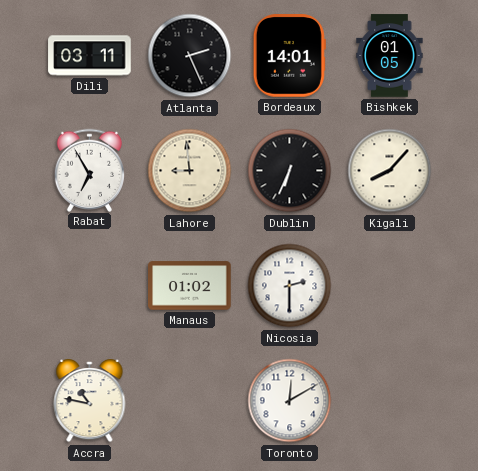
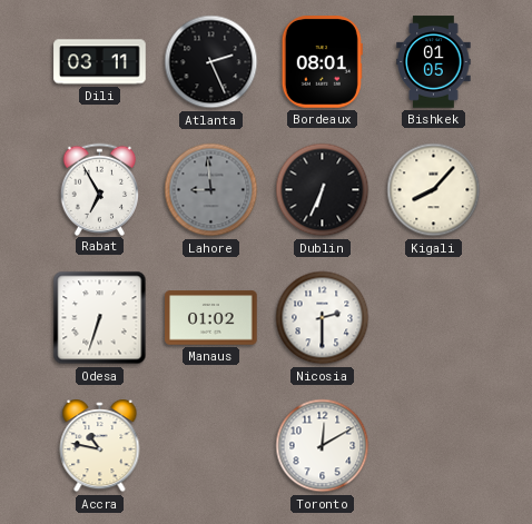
Bordeaux: 14:01 -> 08:01
Lahore dial: cream -> grey
Odesa: none -> 6:33
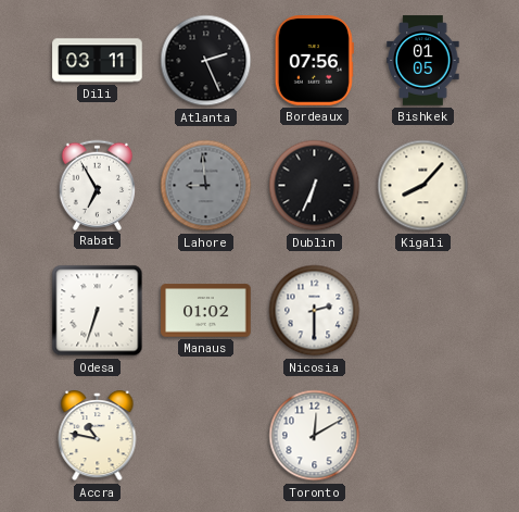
Bordeaux: 08:01 -> 07:56
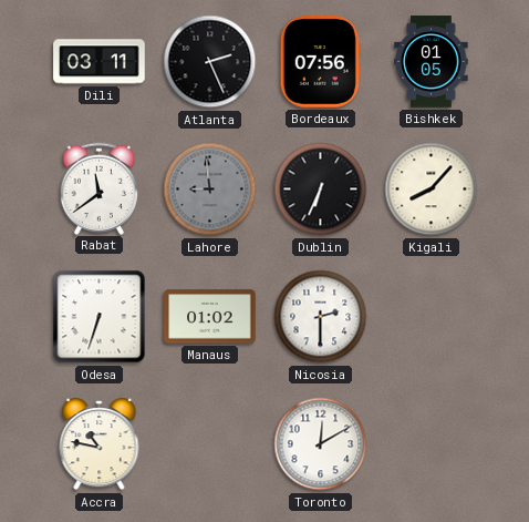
Rabat: 6:55 -> 11:39
